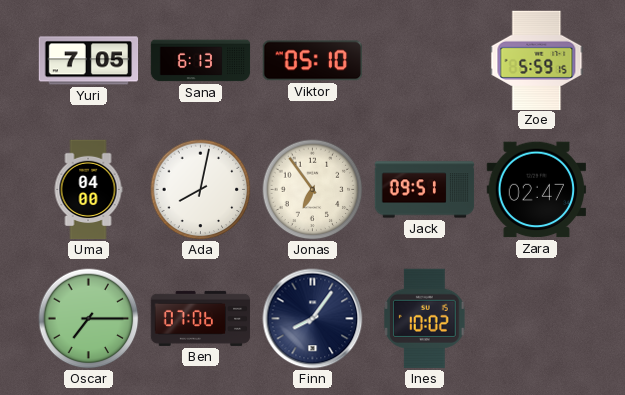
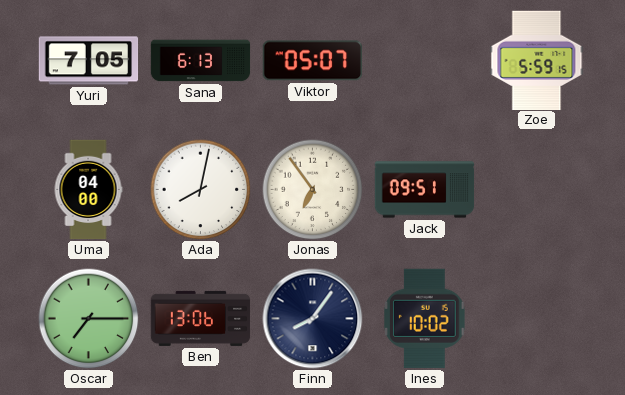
Viktor: 05:10 -> 05:07
Zara: 02:47 -> none
Ben: 07:06 -> 13:06
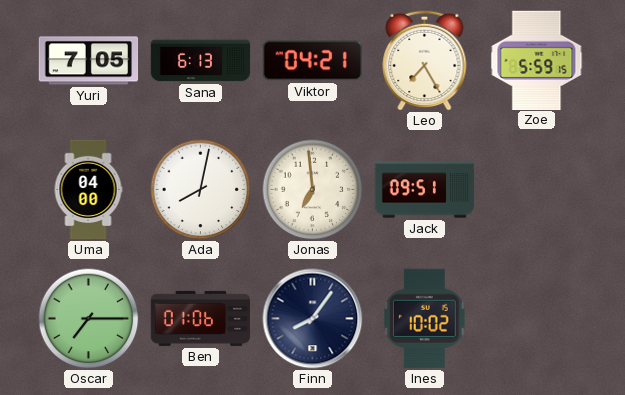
Viktor: 05:07 -> 04:21
Leo: none -> 7:25
Jonas: 6:54 -> 6:59
Ben: 13:06 -> 01:06
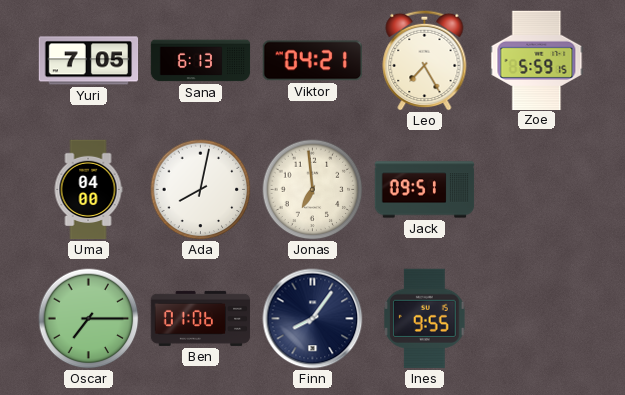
Ines: 10:02 -> 9:55
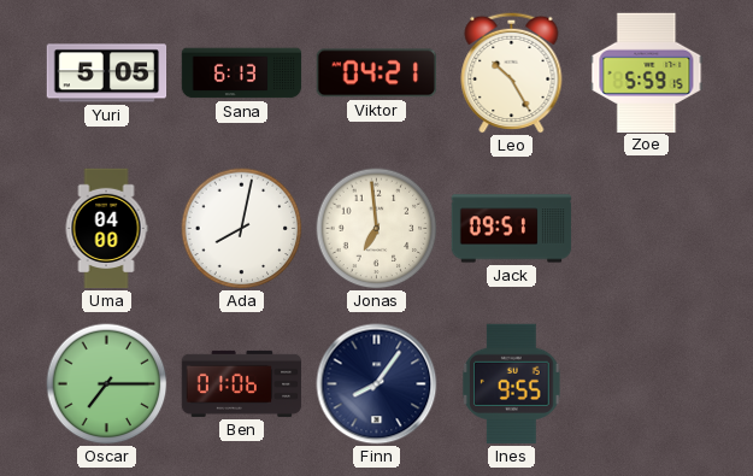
Yuri: 7:05 -> 5:05
Leo: 7:25 -> 10:25
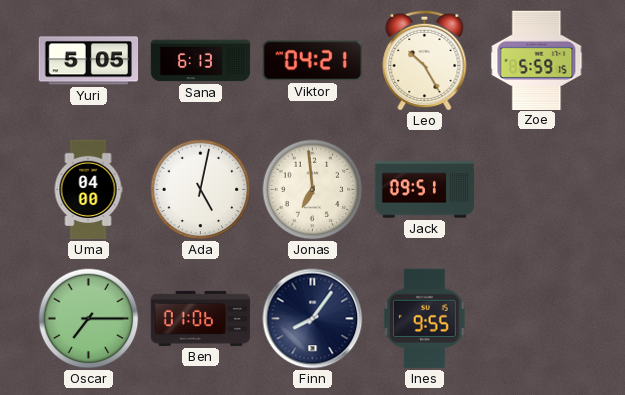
Ada: 8:02 -> 5:02
